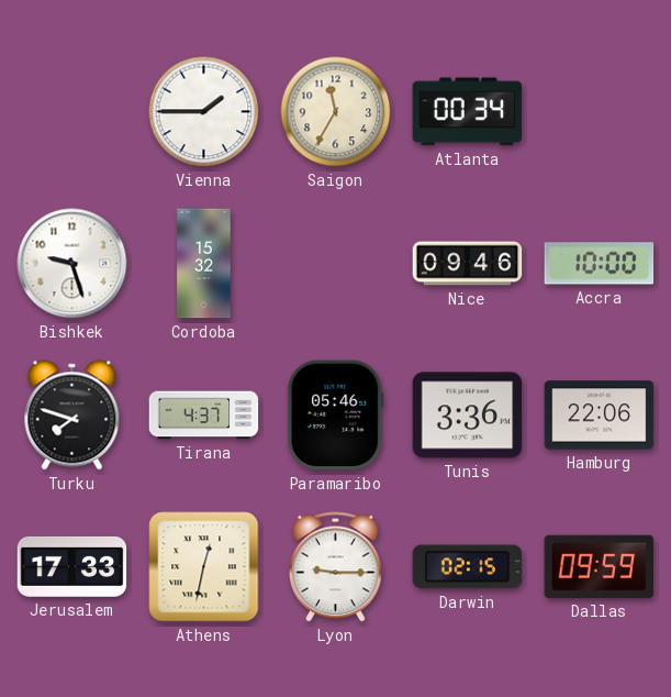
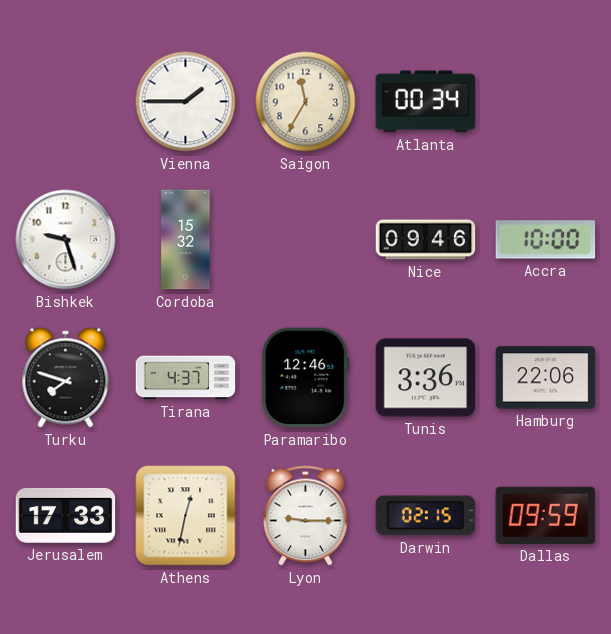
Paramaribo: 05:46 -> 12:46
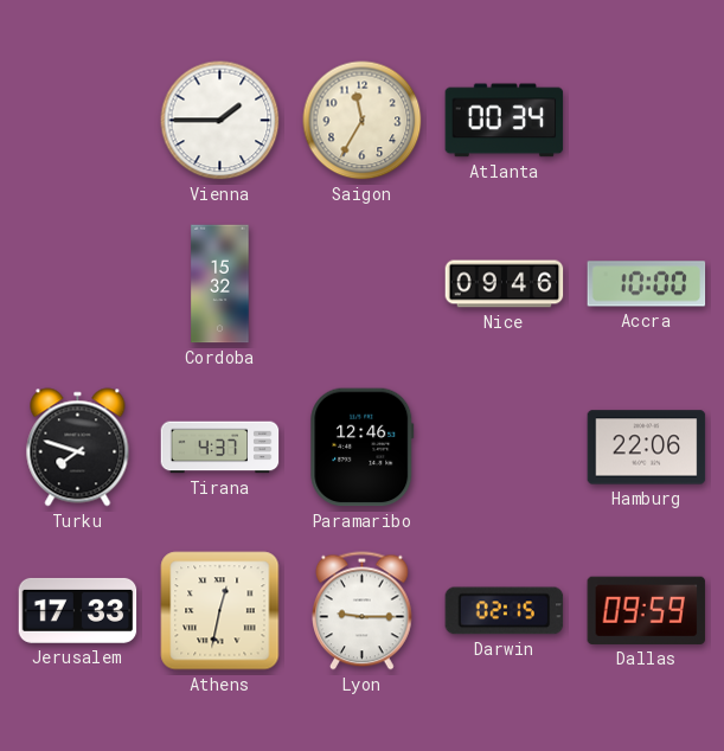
Bishkek: 9:27 -> none
Tunis: 3:36 -> none
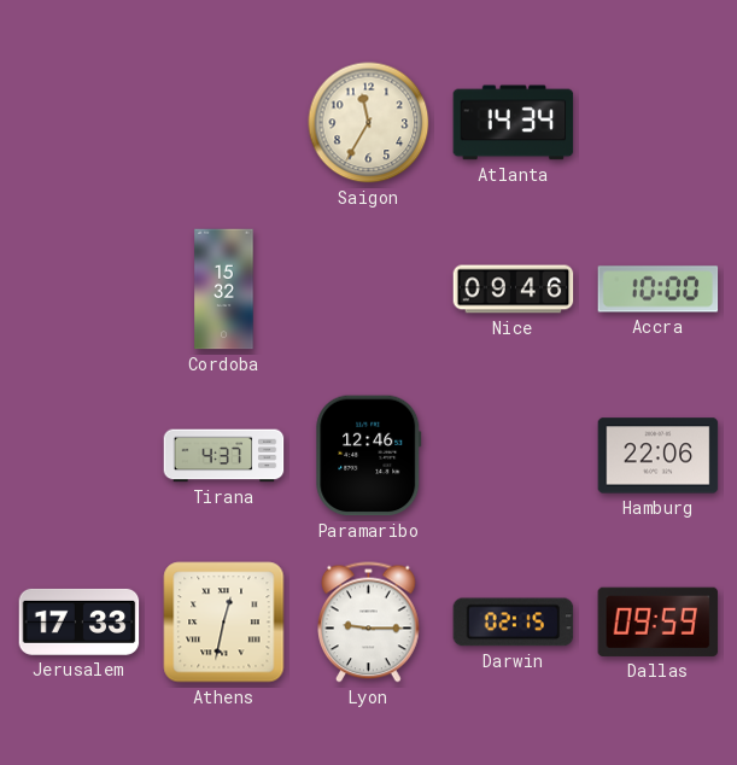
Vienna: 1:45 -> none
Atlanta: 00:34 -> 14:34
Turku: 7:48 -> none
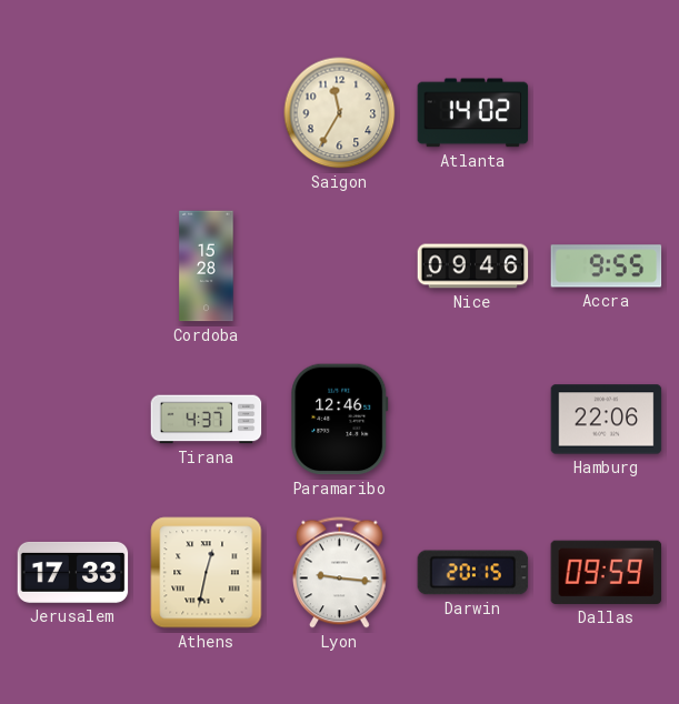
Atlanta: 14:34 -> 14:02
Cordoba: 15:32 -> 15:28
Accra: 10:00 -> 9:55
Lyon: 9:15 -> 9:16
Darwin: 02:15 -> 20:15
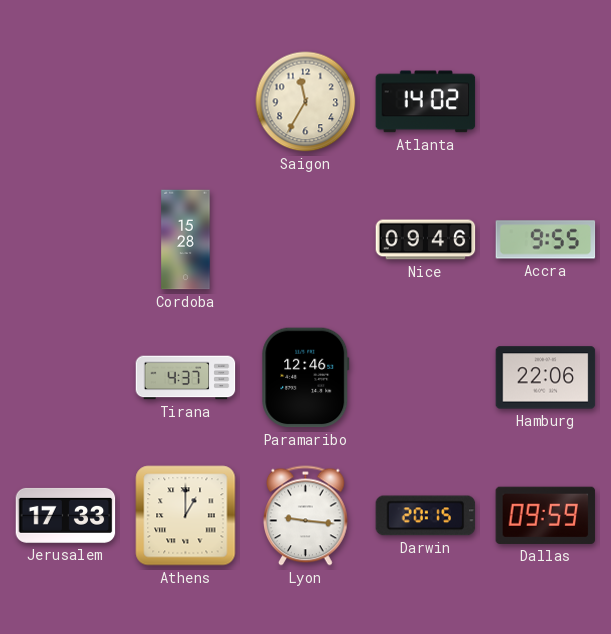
Athens: 12:32 -> 1:00
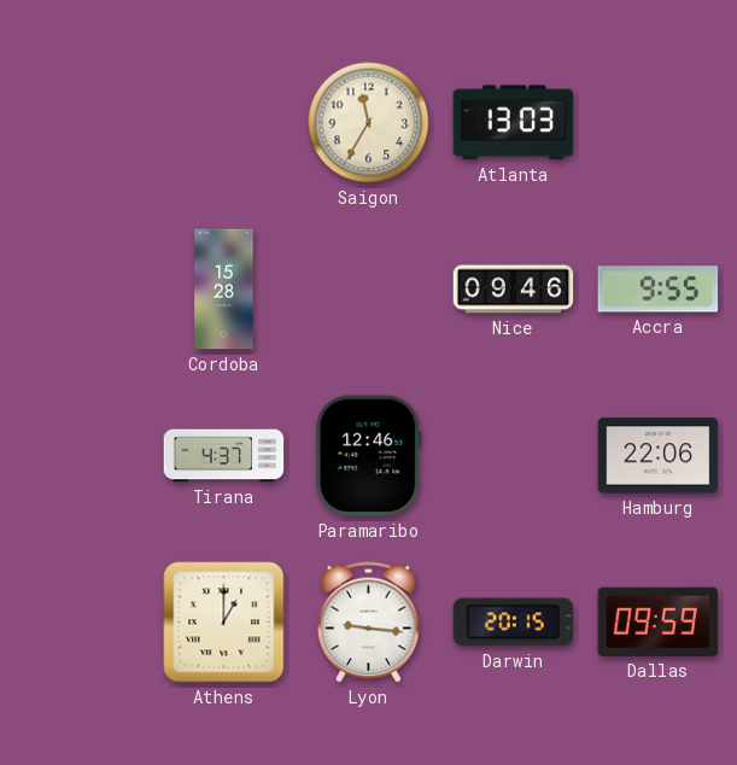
Atlanta: 14:02 -> 13:03
Jerusalem: 17:33 -> none
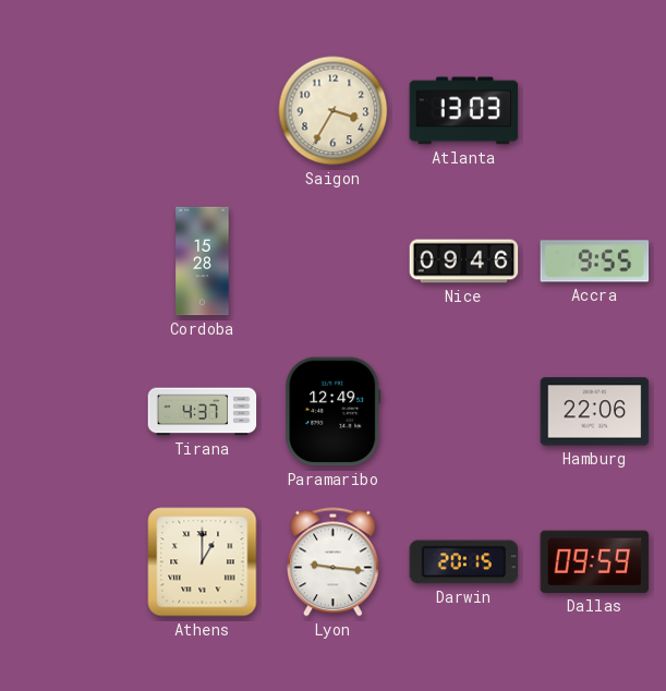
Saigon: 11:35 -> 3:35
Paramaribo: 12:46 -> 12:49
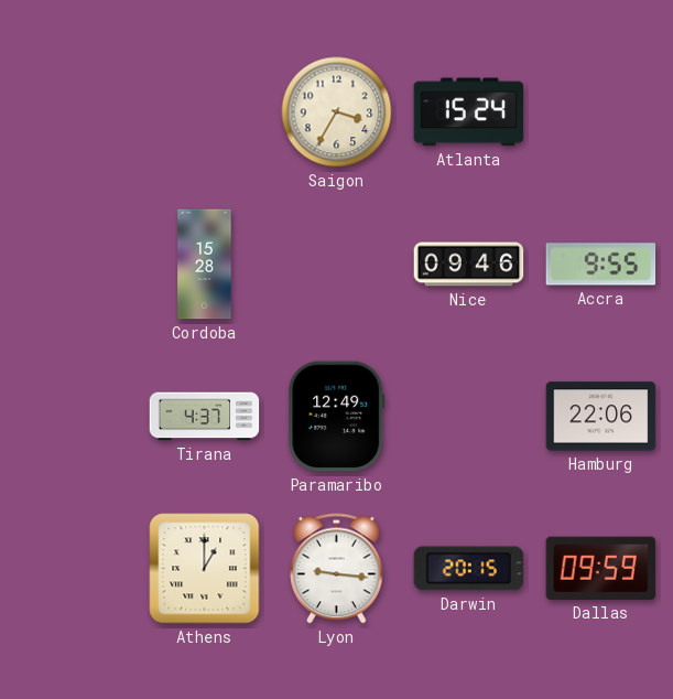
Atlanta: 13:03 -> 15:24
